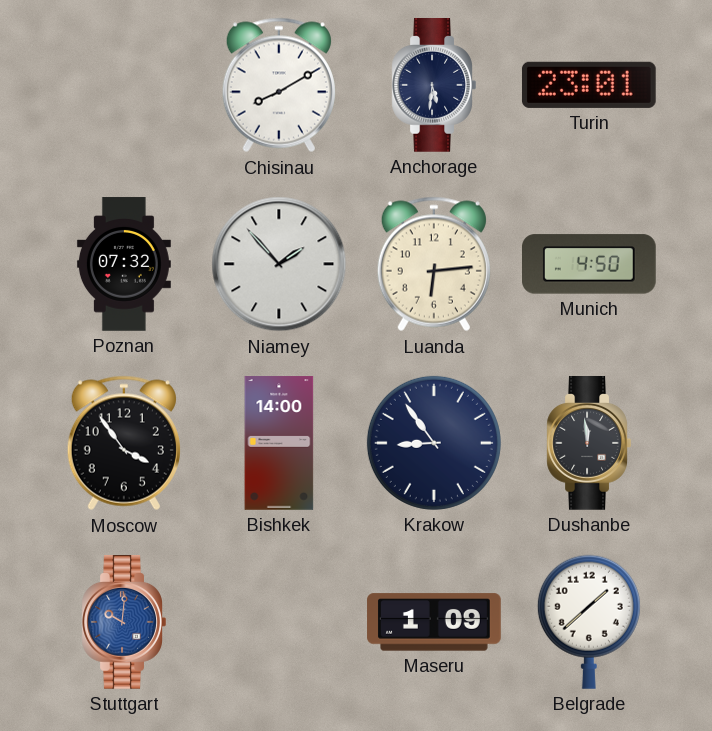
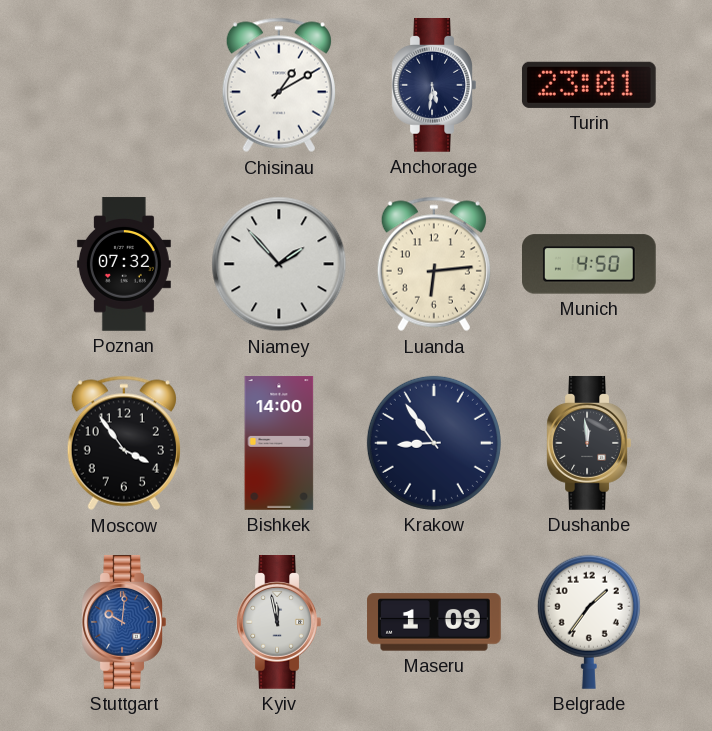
Chisinau: 8:10 -> 1:10
Kyiv: none -> 11:58
Belgrade: 1:38 -> 1:36
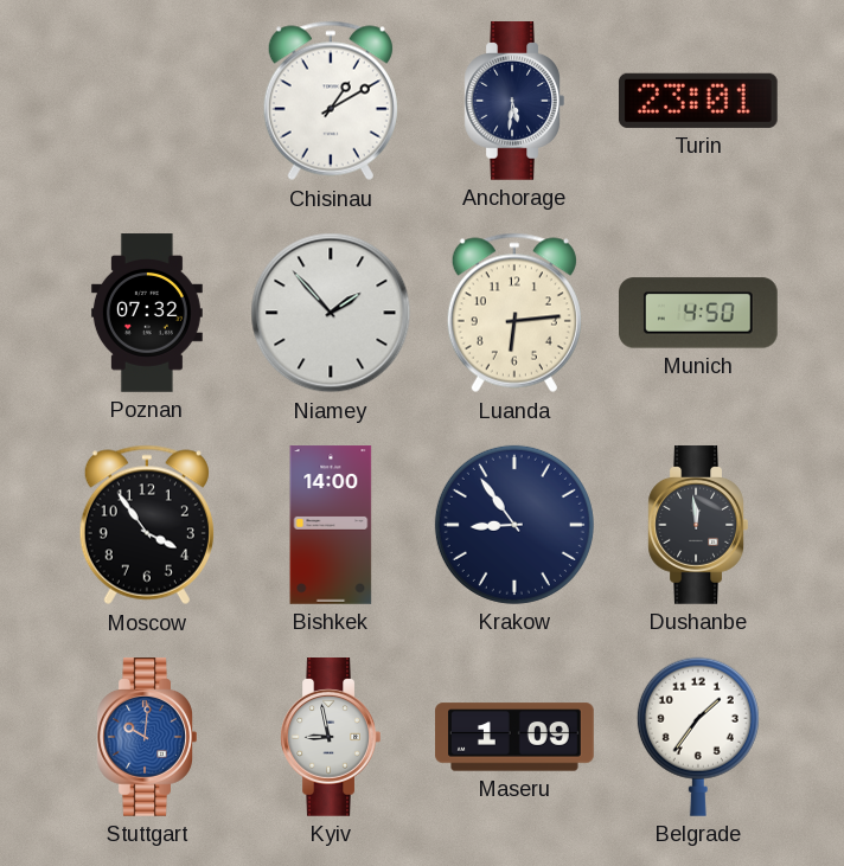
Kyiv: 11:58 -> 8:58
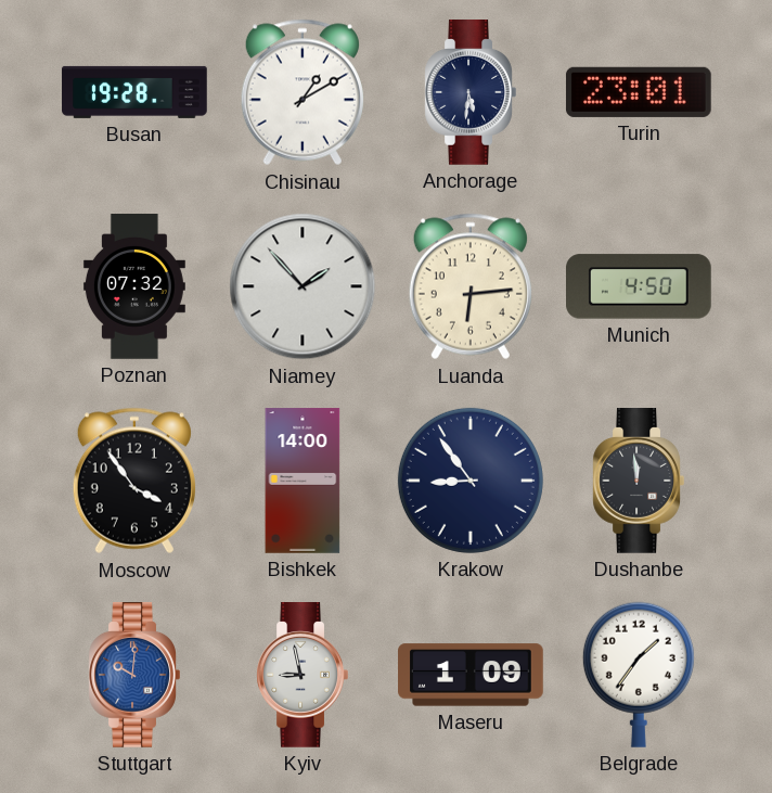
Busan: none -> 19:28
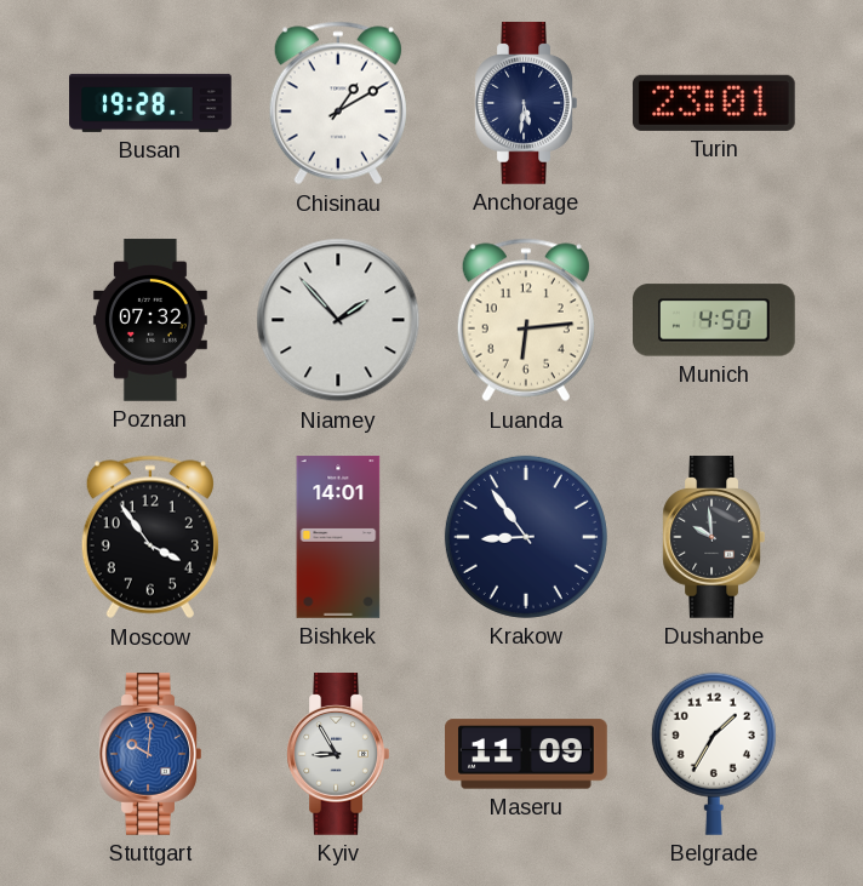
Bishkek: 14:00 -> 14:01
Dushanbe: 11:59 -> 9:59
Kyiv: 8:58 -> 8:55
Maseru: 1:09 -> 11:09
Belgrade: 1:36 -> 1:35
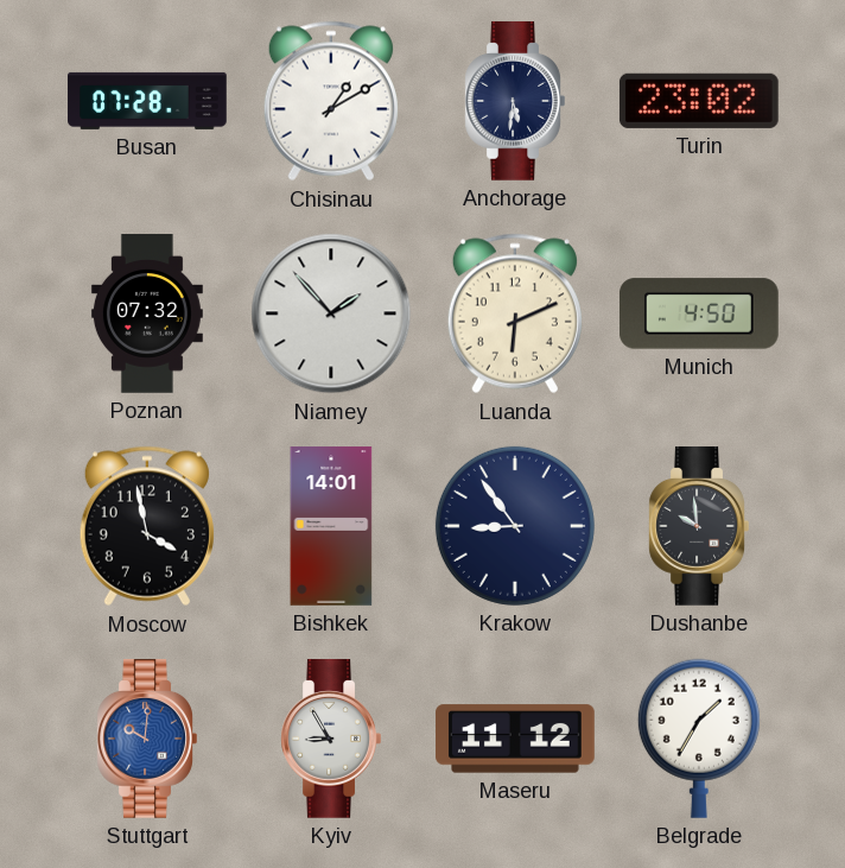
Busan: 19:28 -> 07:28
Turin: 23:01 -> 23:02
Luanda: 6:14 -> 6:11
Moscow: 3:54 -> 3:58
Maseru: 11:09 -> 11:12
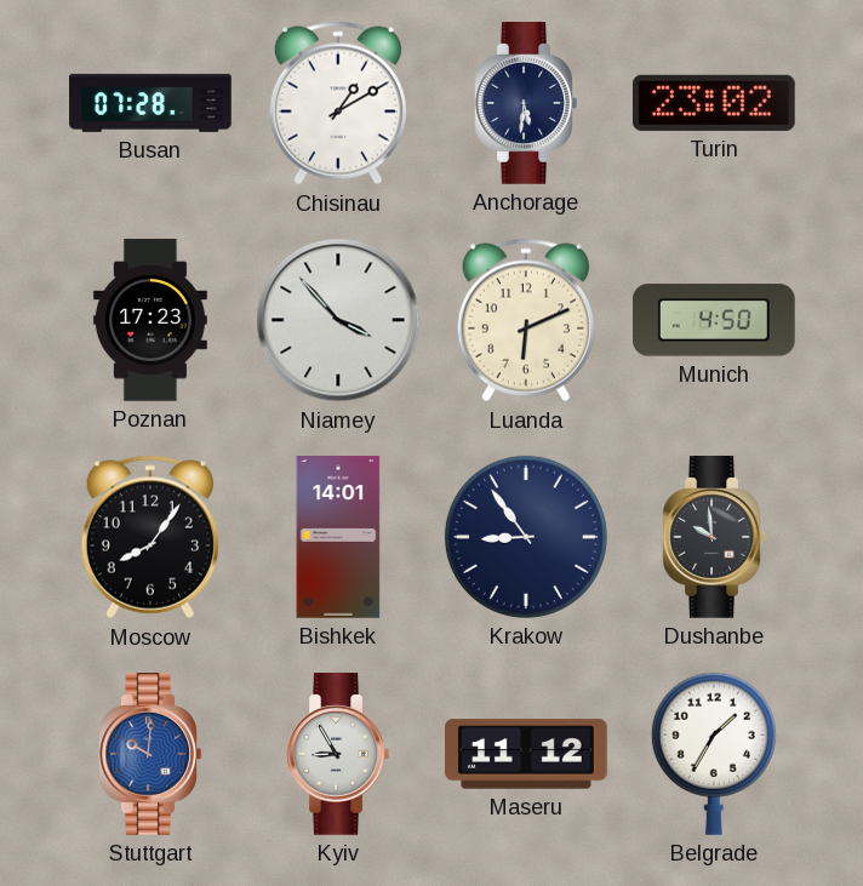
Poznan: 07:32 -> 17:23
Niamey: 1:53 -> 3:53
Moscow: 3:58 -> 8:06
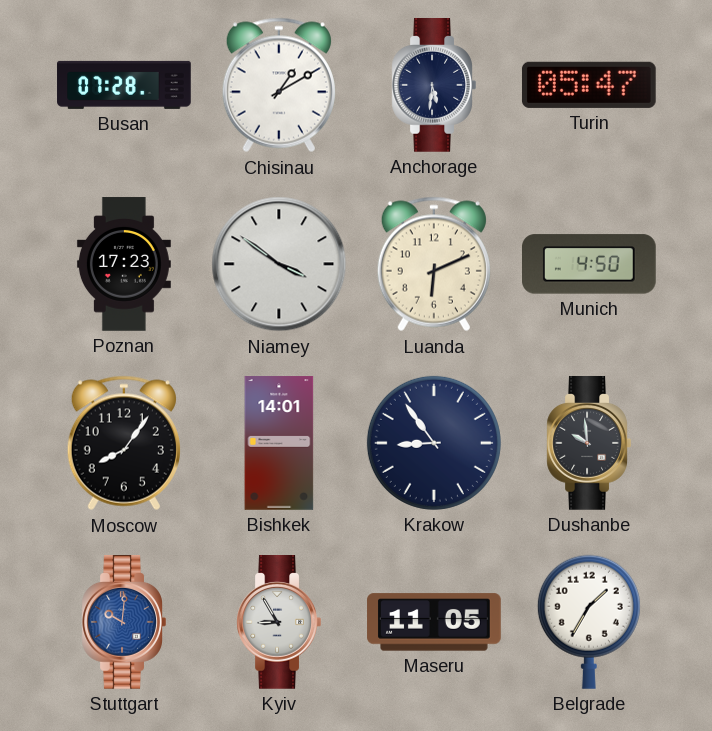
Turin: 23:02 -> 05:47
Niamey: 3:53 -> 3:51
Maseru: 11:12 -> 11:05
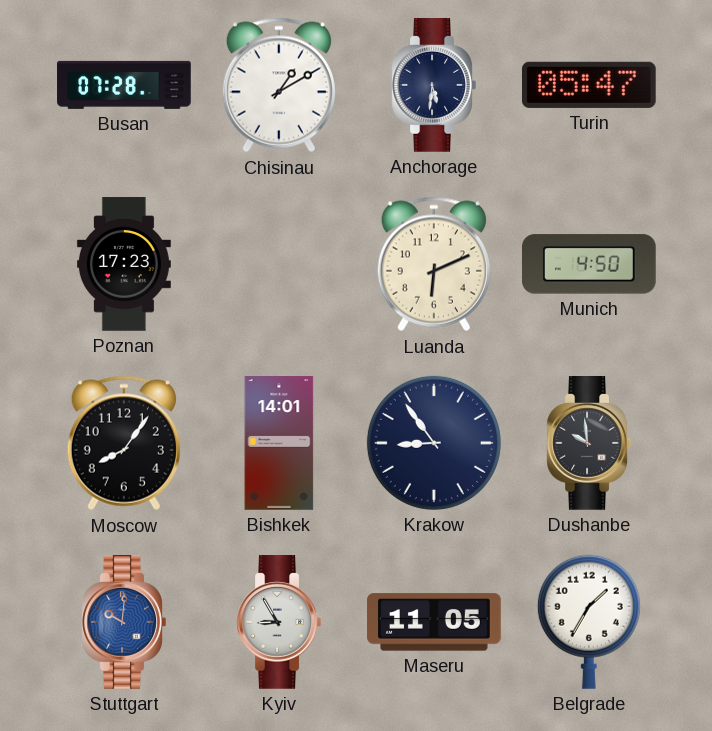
Niamey: 3:51 -> none
